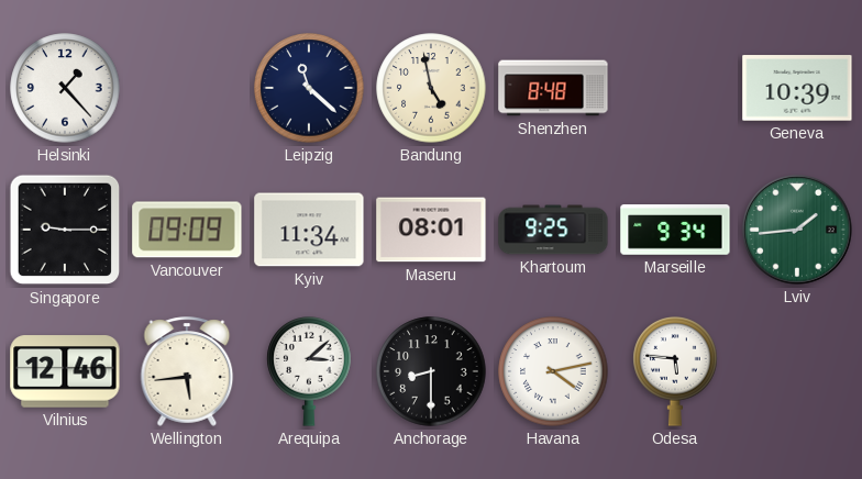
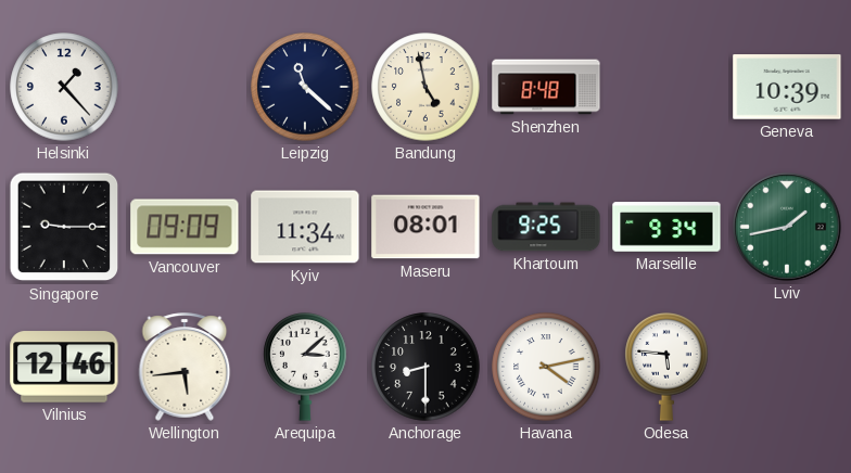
Lviv: 1:44 -> 1:43
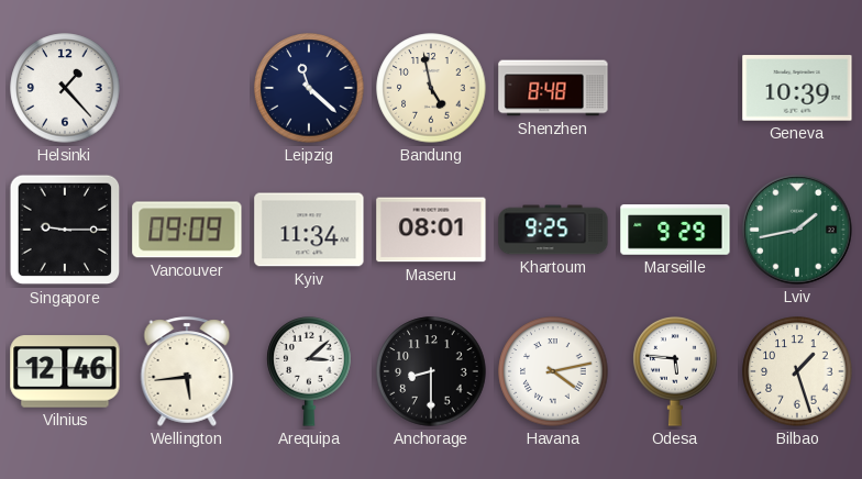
Marseille: 9:34 -> 9:29
Bilbao: none -> 1:27
